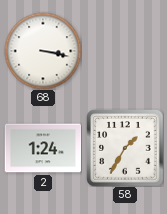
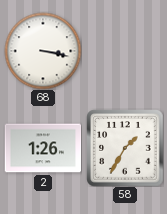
2: 1:24 -> 1:26
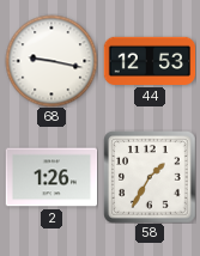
68: 3:17 -> 9:17
44: none -> 12:53
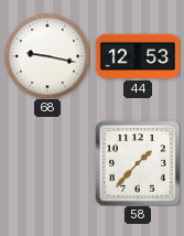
2: 1:26 -> none
58: 1:35 -> 1:37
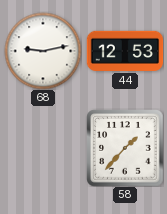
68: 9:17 -> 9:13
